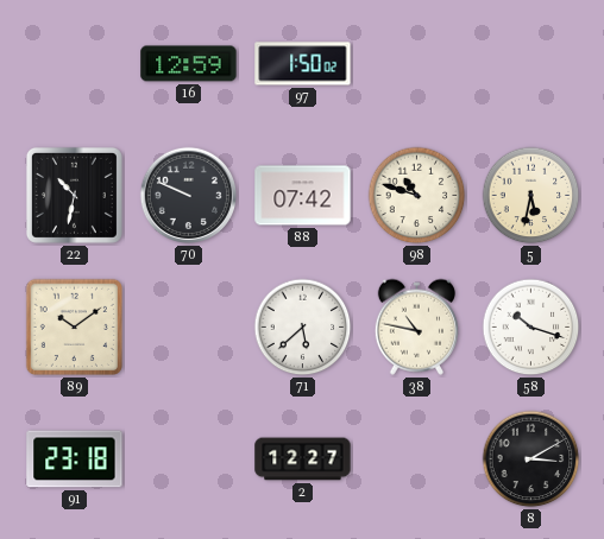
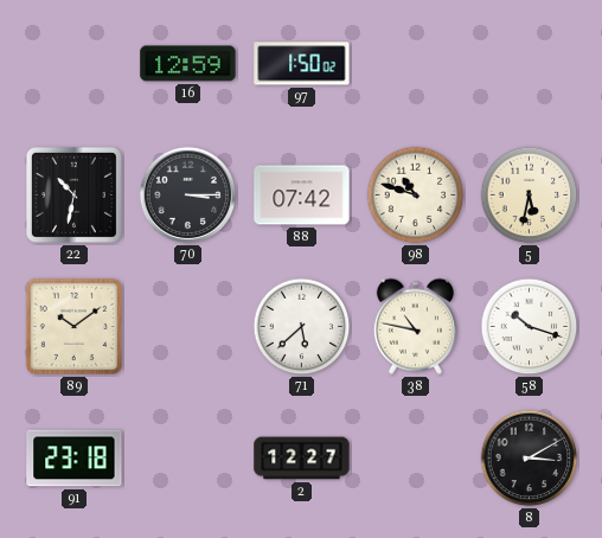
70: 9:49 -> 3:15
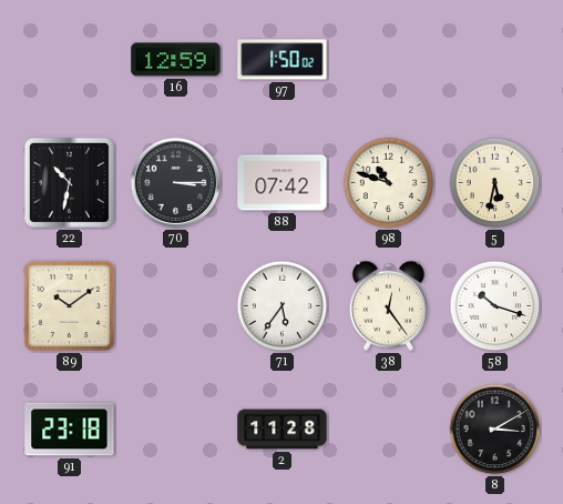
71: 5:38 -> 5:36
38: 10:47 -> 12:24
2: 12:27 -> 11:28
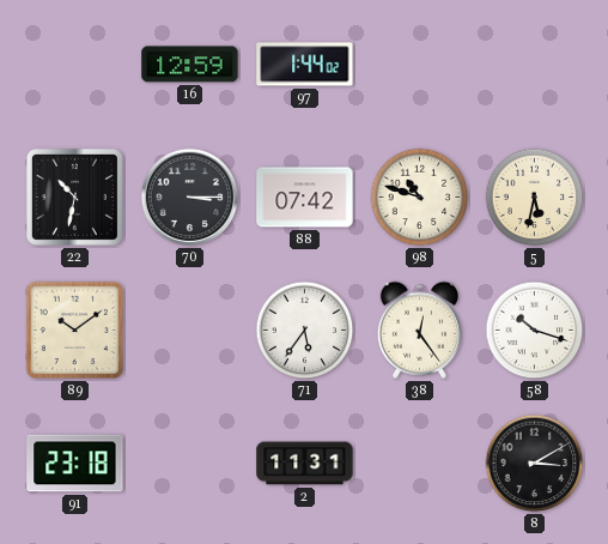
97: 1:50 -> 1:44
2: 11:28 -> 11:31
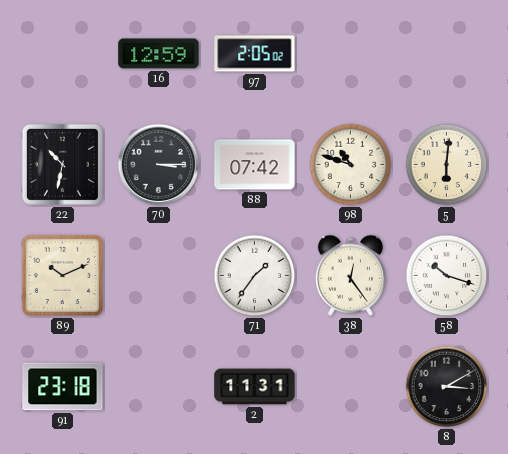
97: 1:44 -> 2:05
5: 5:32 -> 6:01
89: 10:09 -> 10:11
71: 5:36 -> 1:36
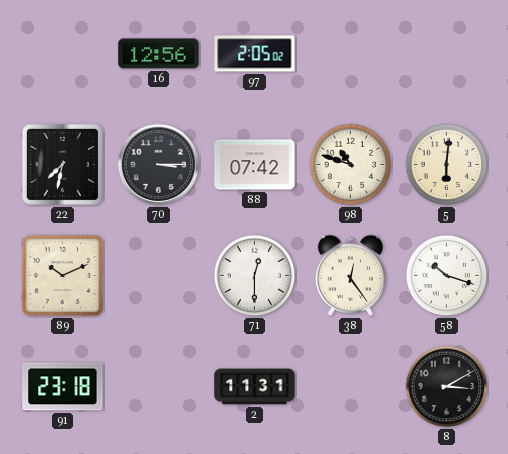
16: 12:59 -> 12:56
22: 10:32 -> 7:32
71: 1:36 -> 12:30
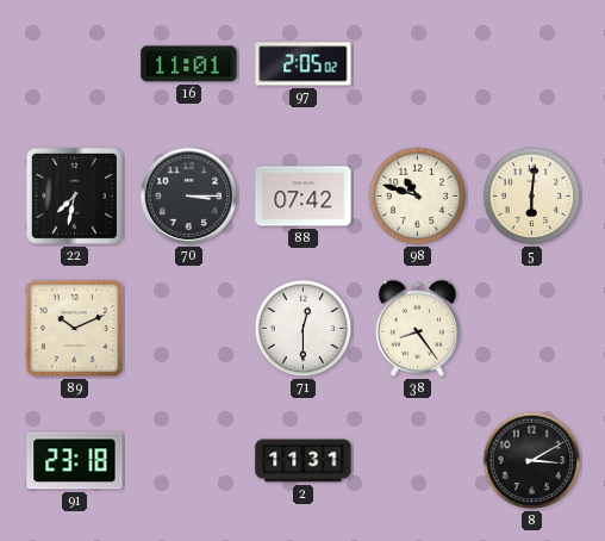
16: 12:56 -> 11:01
38: 12:24 -> 8:24
58: 10:18 -> none
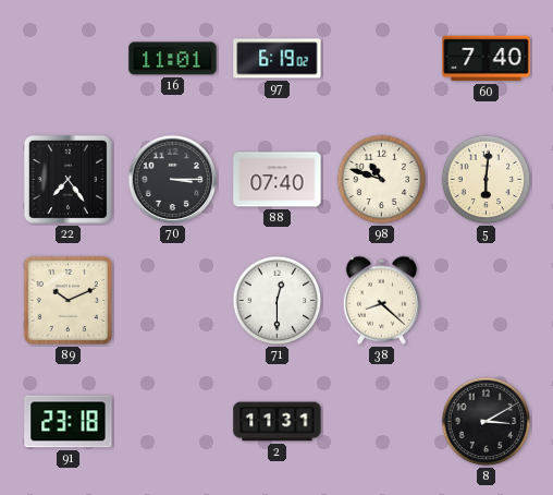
97: 2:05 -> 6:19
60: none -> 7:40
22: 7:32 -> 7:24
88: 07:42 -> 07:40
38: 8:24 -> 8:22
